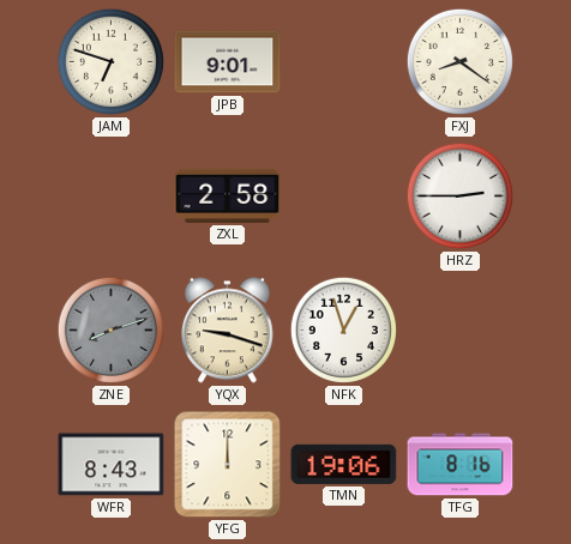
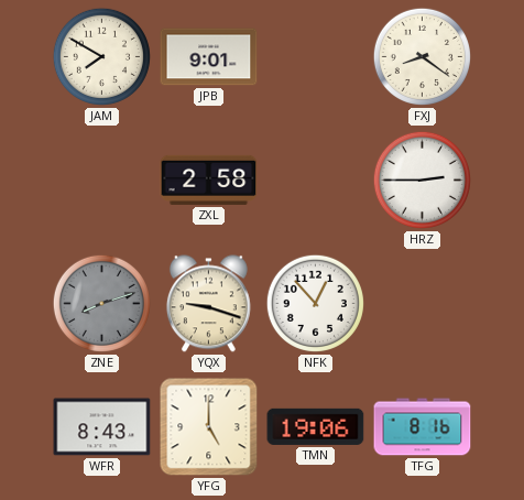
JAM: 6:48 -> 7:50
NFK: 12:57 -> 12:53
YFG: 12:00 -> 5:00
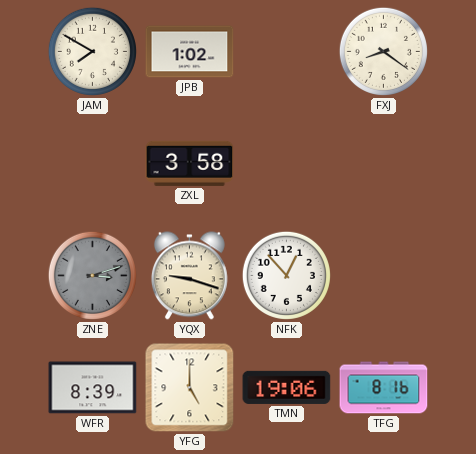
JPB: 9:01 -> 1:02
ZXL: 2:58 -> 3:58
HRZ: 2:45 -> none
ZNE: 8:12 -> 3:12
WFR: 8:43 -> 8:39
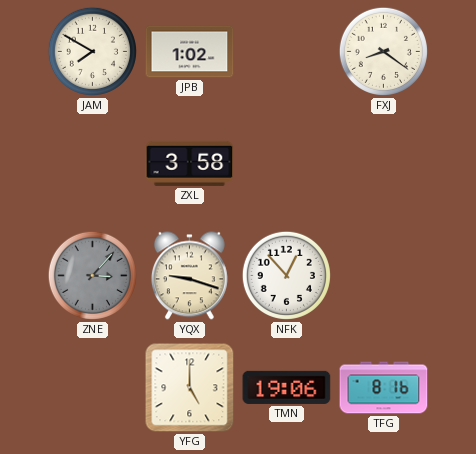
ZNE: 3:12 -> 3:07
WFR: 8:39 -> none
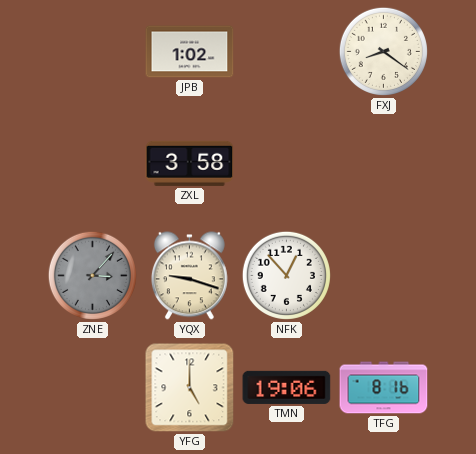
JAM: 7:50 -> none
